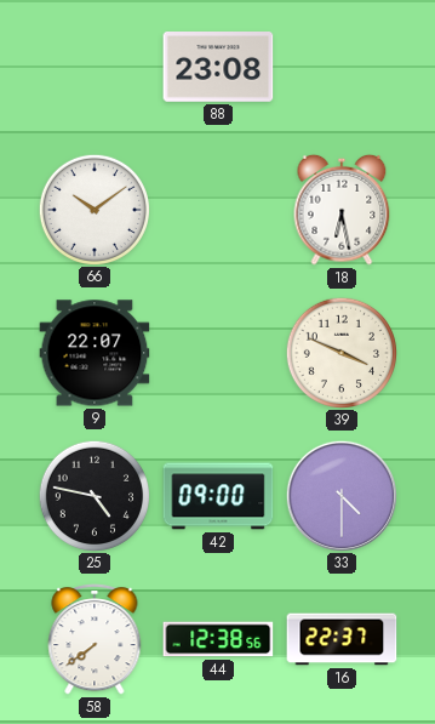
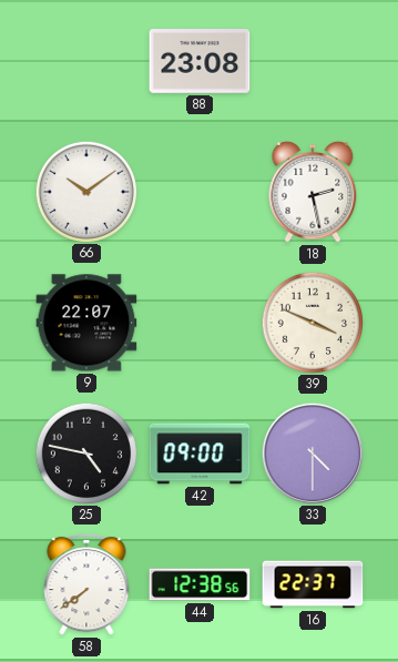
18: 6:28 -> 2:28
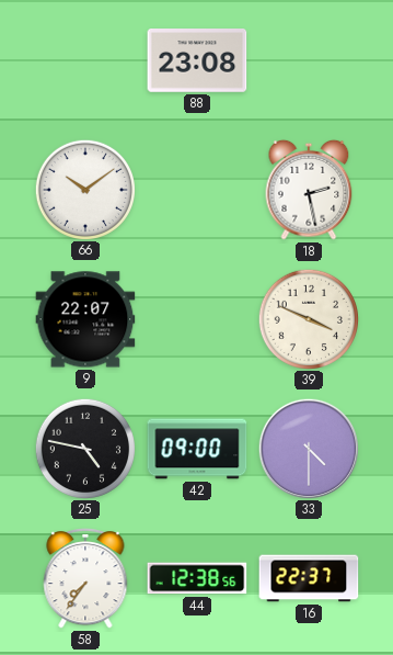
58: 7:39 -> 7:36
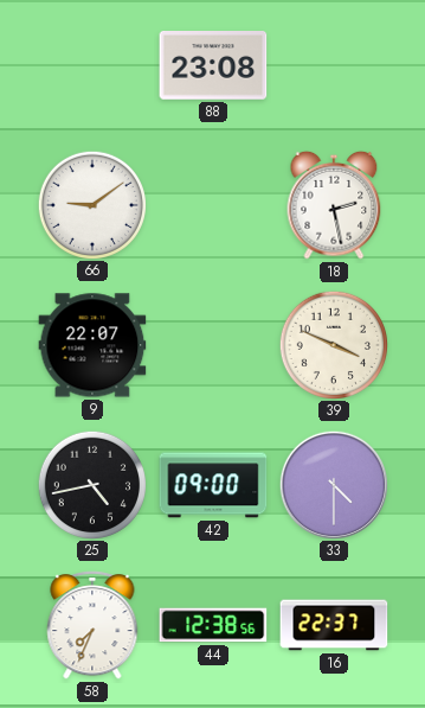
66: 10:09 -> 9:09
25: 4:47 -> 4:43
58: 7:36 -> 7:34
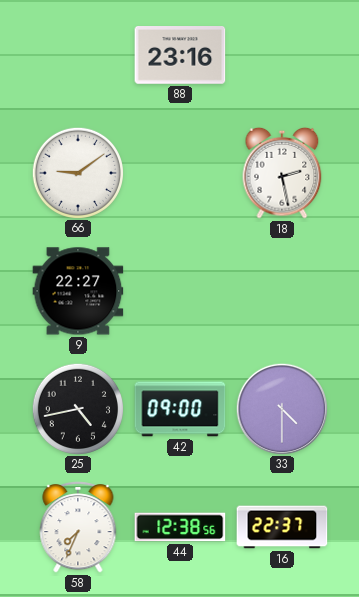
88: 23:08 -> 23:16
9: 22:07 -> 22:27
39: 3:49 -> none
